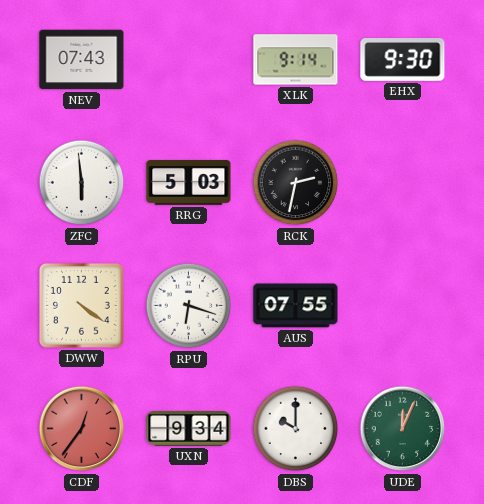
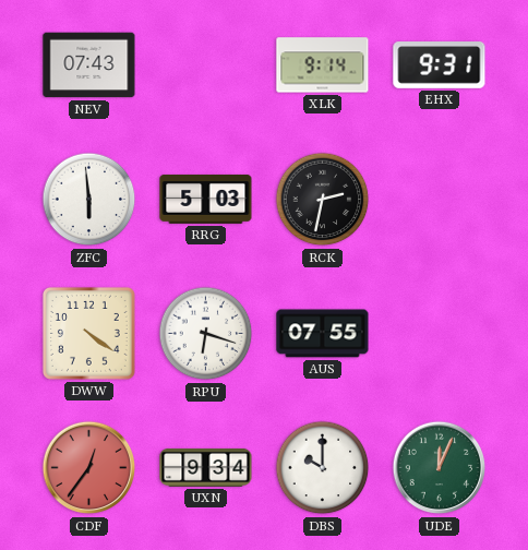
EHX: 9:30 -> 9:31
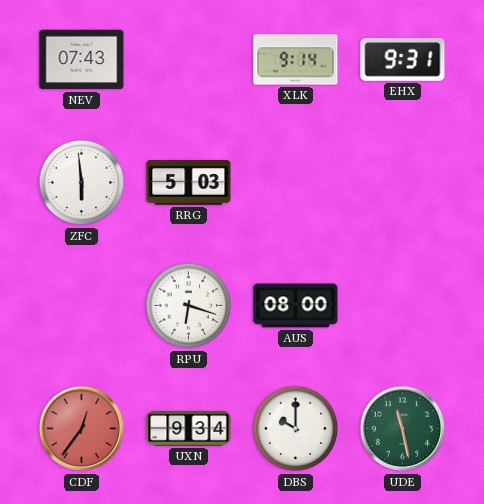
RCK: 2:32 -> none
DWW: 4:21 -> none
AUS: 07:55 -> 08:00
UDE: 12:04 -> 11:28
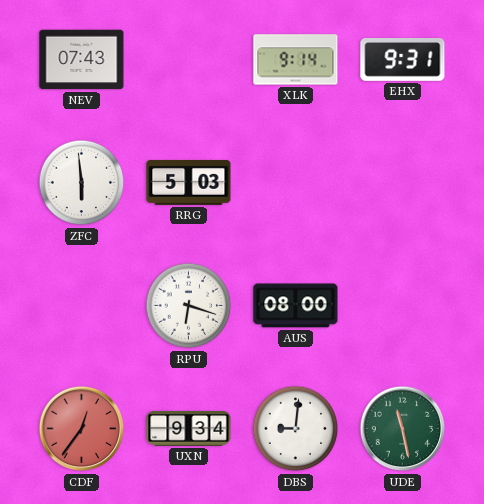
DBS: 10:00 -> 9:01
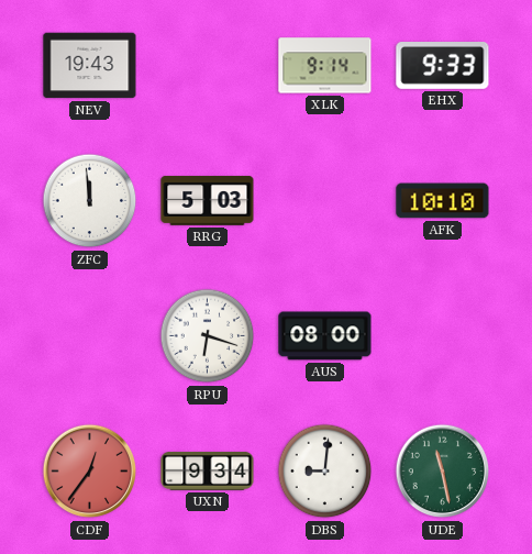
NEV: 07:43 -> 19:43
EHX: 9:31 -> 9:33
ZFC: 5:59 -> 11:59
AFK: none -> 10:10
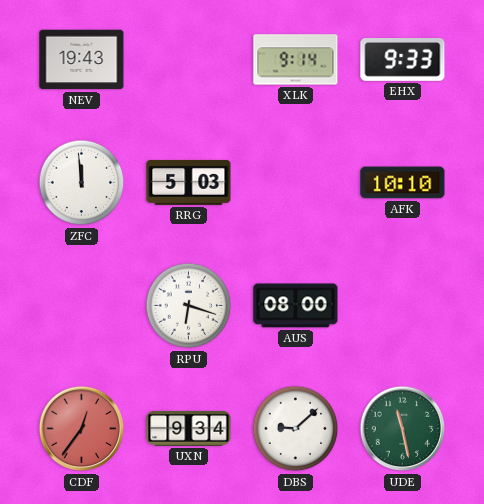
DBS: 9:01 -> 9:08
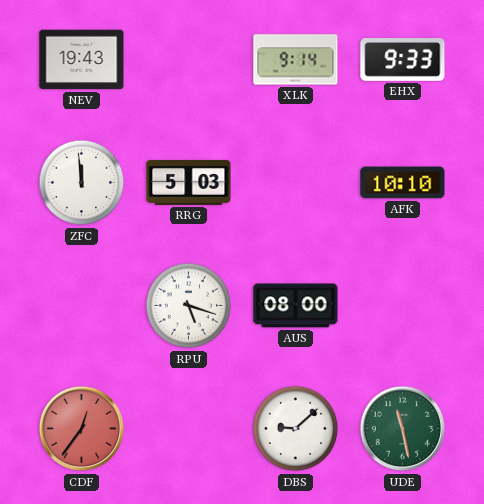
RPU: 6:18 -> 5:18
UXN: 9:34 -> none
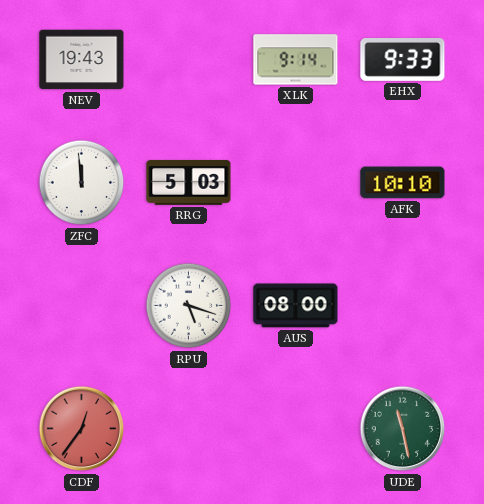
DBS: 9:08 -> none
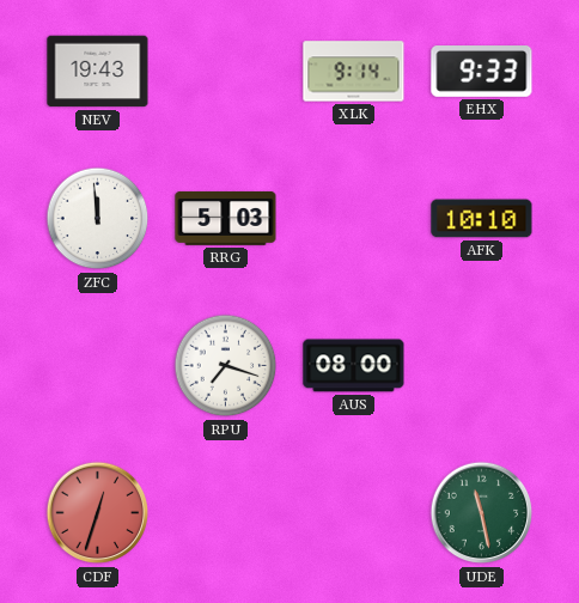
RPU: 5:18 -> 7:18
CDF: 12:36 -> 12:33
